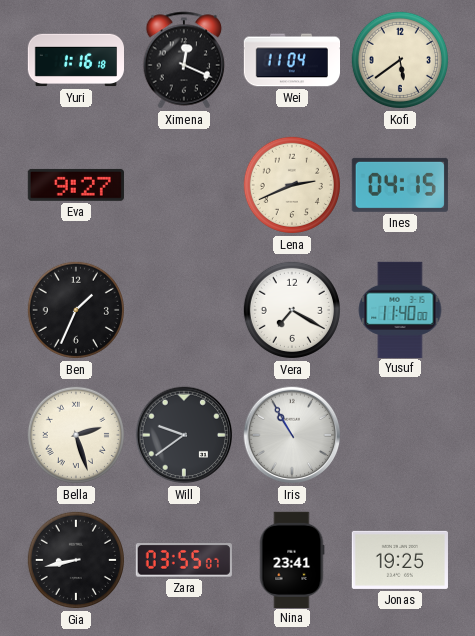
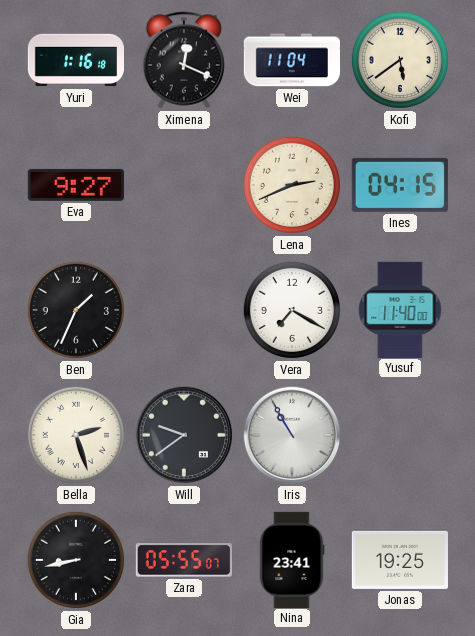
Zara: 03:55 -> 05:55
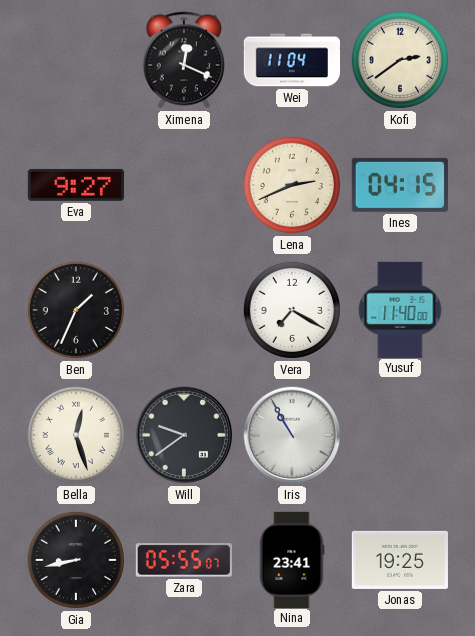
Yuri: 1:16 -> none
Kofi: 5:39 -> 2:39
Bella: 2:27 -> 12:27
